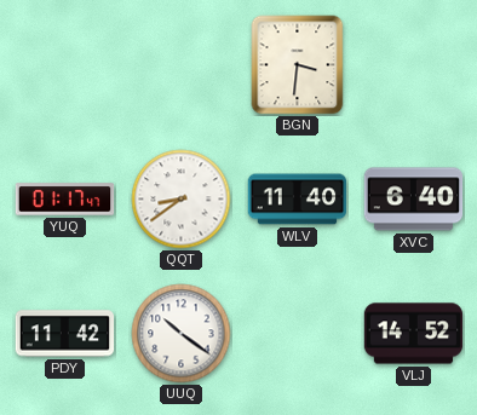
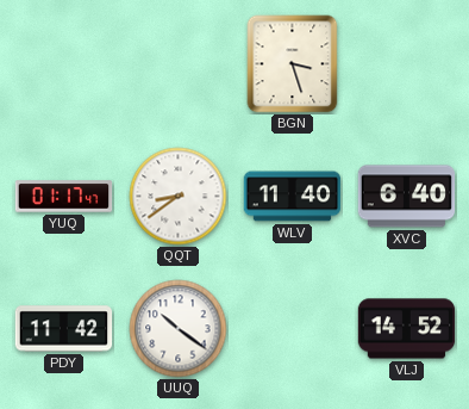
BGN: 3:31 -> 3:27
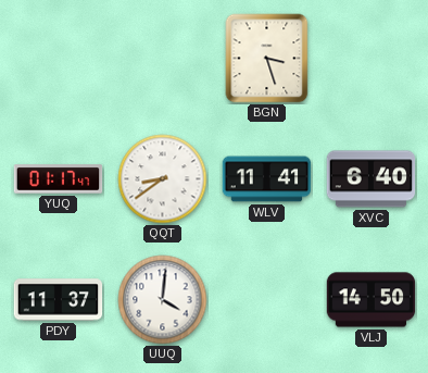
WLV: 11:40 -> 11:41
PDY: 11:42 -> 11:37
UUQ: 10:21 -> 4:01
VLJ: 14:52 -> 14:50
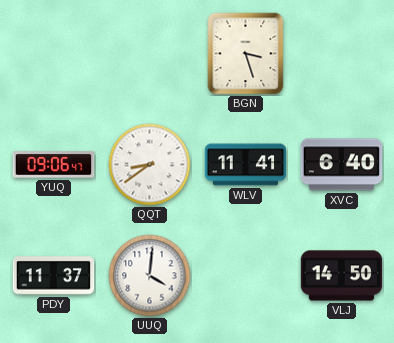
YUQ: 01:17 -> 09:06
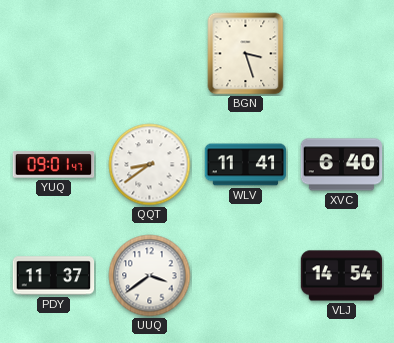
YUQ: 09:06 -> 09:01
UUQ: 4:01 -> 3:39
VLJ: 14:50 -> 14:54
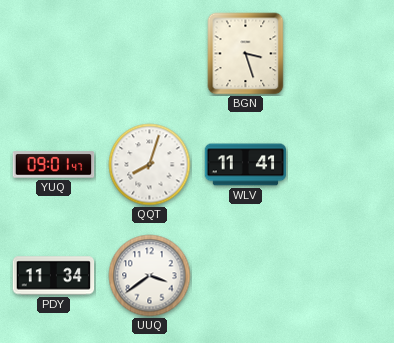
QQT: 8:39 -> 8:03
XVC: 6:40 -> none
PDY: 11:37 -> 11:34
VLJ: 14:54 -> none
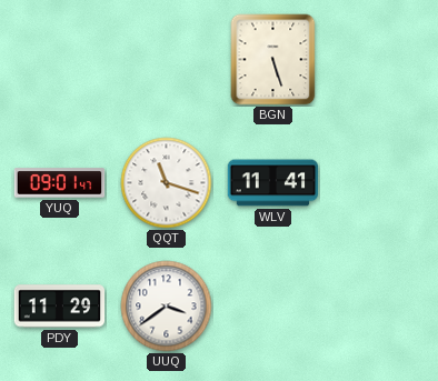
BGN: 3:27 -> 5:27
QQT: 8:03 -> 11:18
PDY: 11:34 -> 11:29
